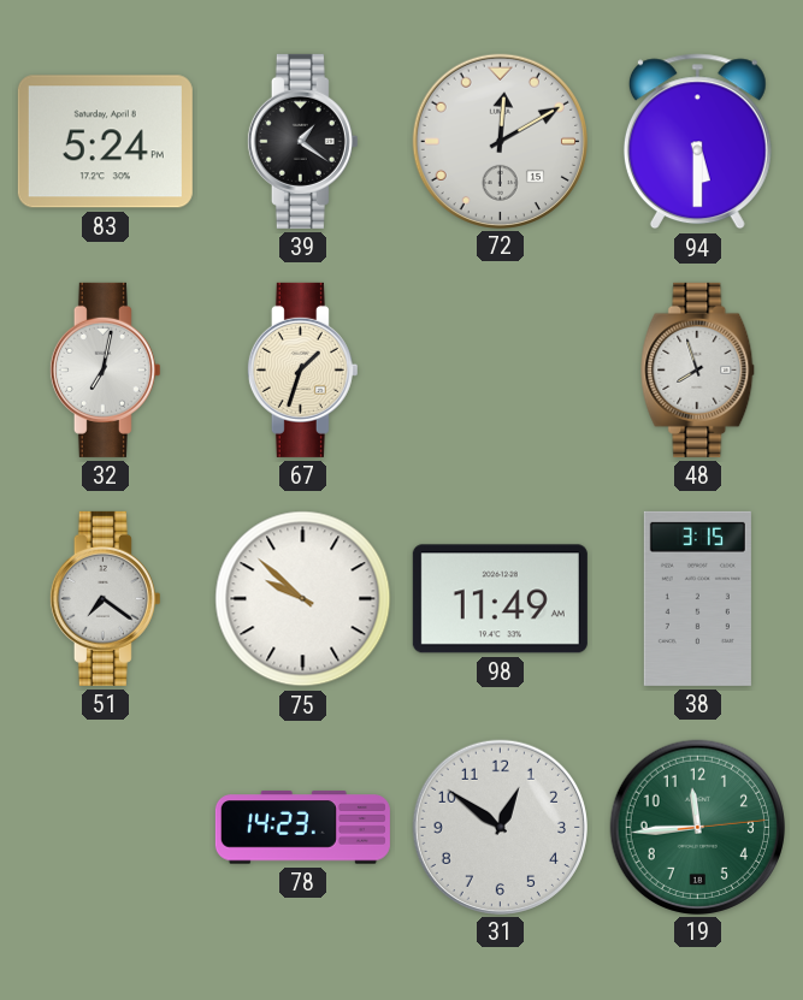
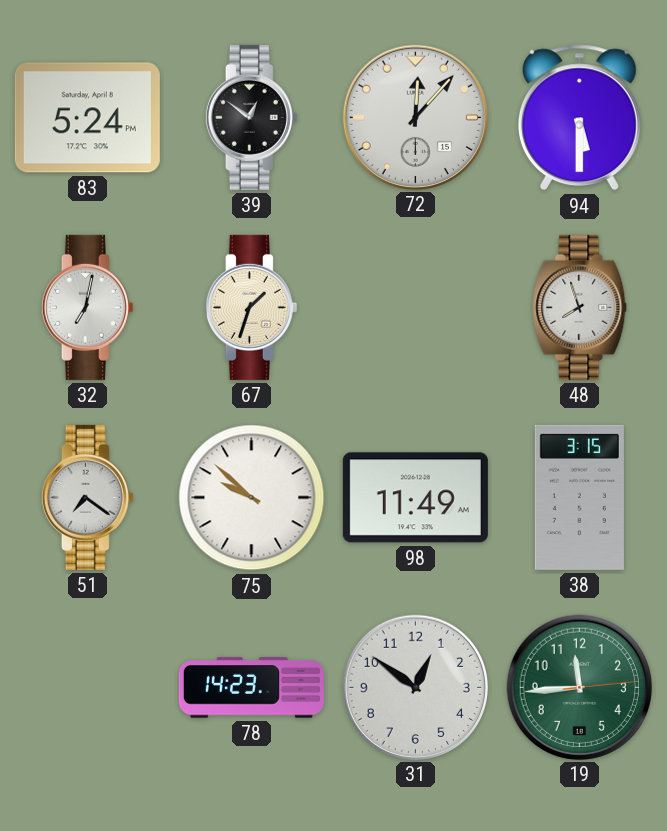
39: 1:21 -> 12:51
72: 12:10 -> 12:07
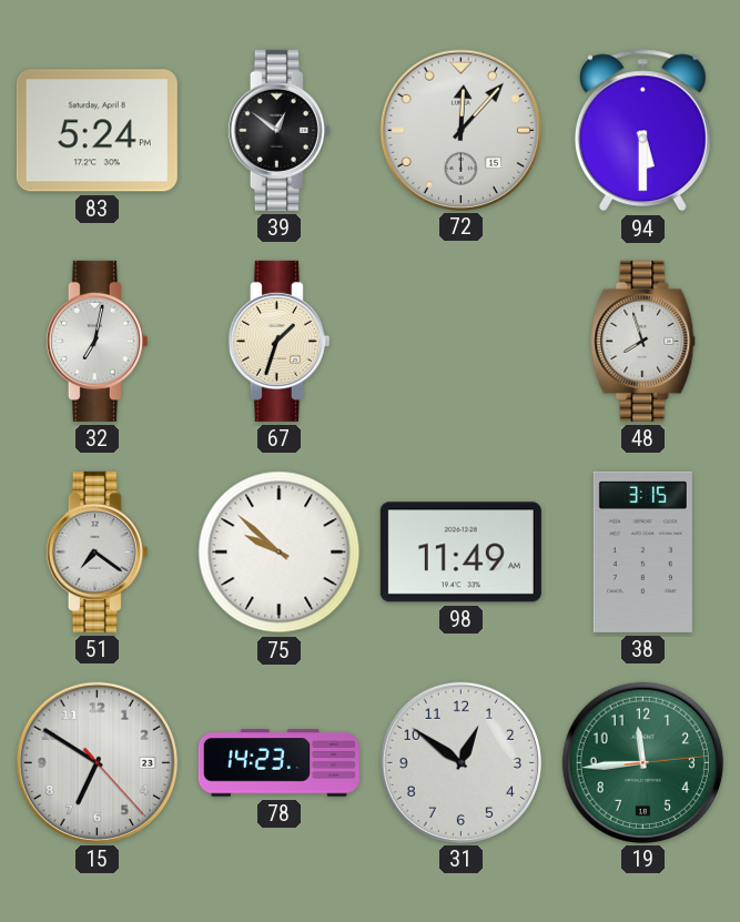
15: none -> 6:50
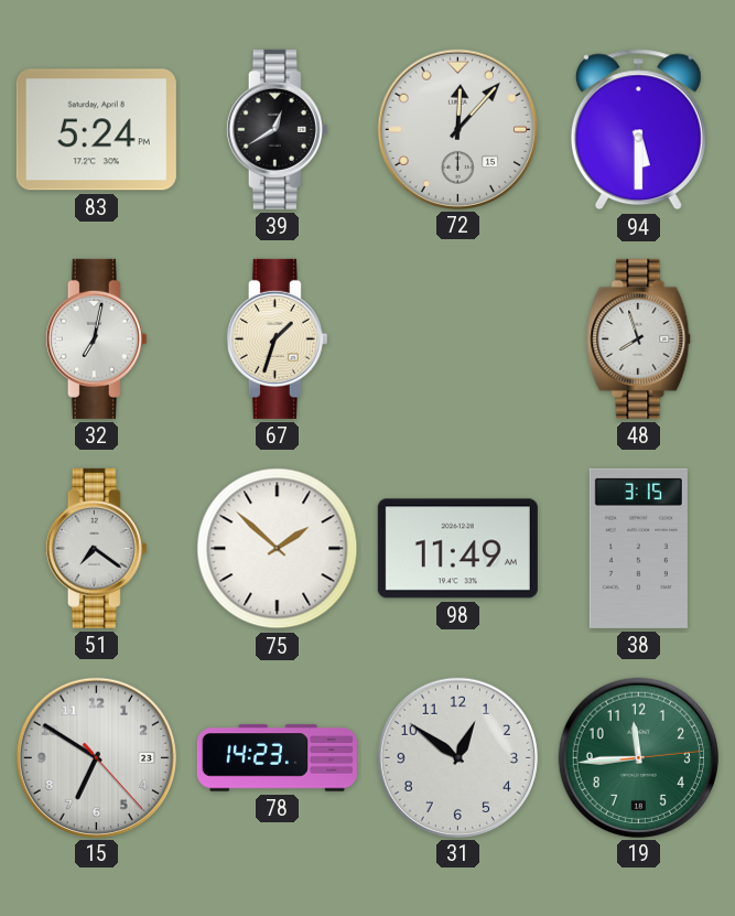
39: 12:51 -> 12:40
75: 9:52 -> 1:52
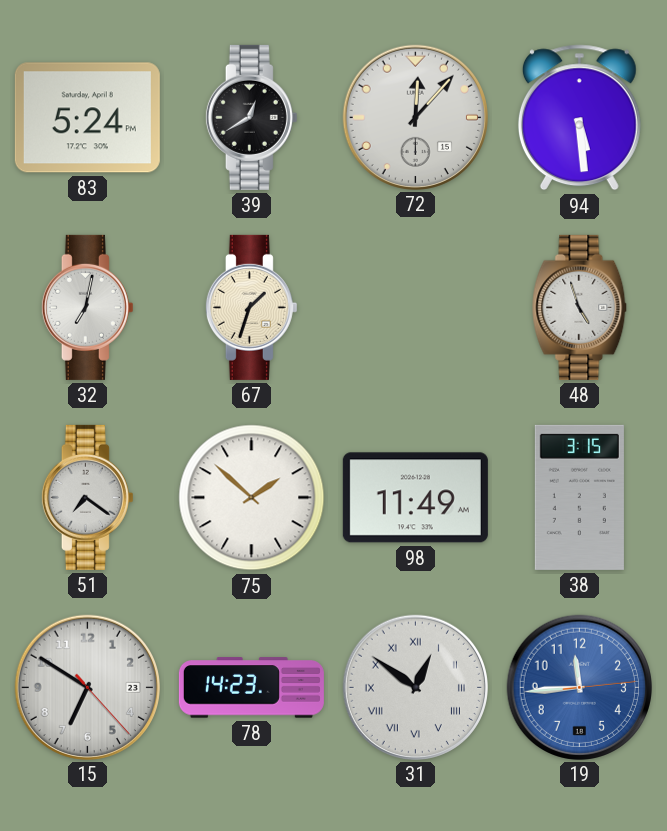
94: 5:30 -> 5:29
48: 7:57 -> 4:57
31 numerals: Arabic -> Roman
19 dial: green -> blue
